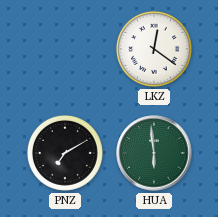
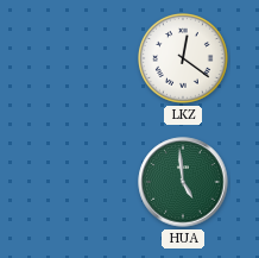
PNZ: 7:10 -> none
HUA: 5:59 -> 4:59
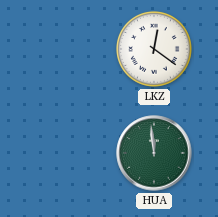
HUA: 4:59 -> 11:59
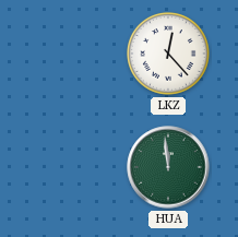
LKZ: 12:21 -> 12:23
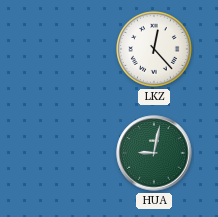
HUA: 11:59 -> 9:02
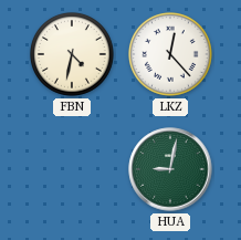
FBN: none -> 4:32
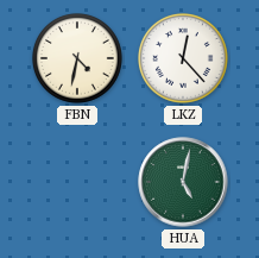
HUA: 9:02 -> 5:02
